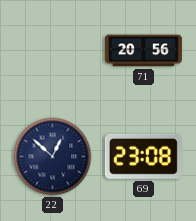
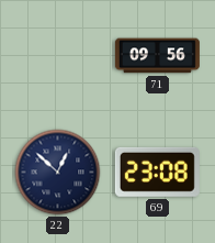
71: 20:56 -> 09:56
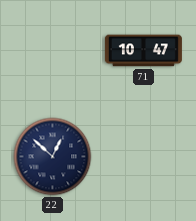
71: 09:56 -> 10:47
69: 23:08 -> none
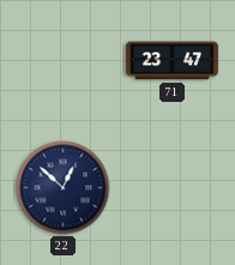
71: 10:47 -> 23:47
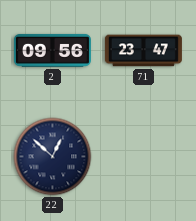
2: none -> 09:56
